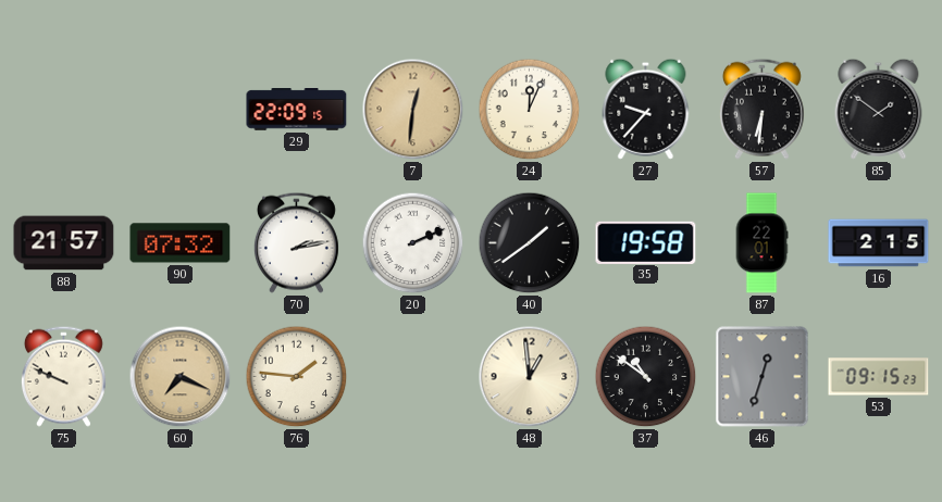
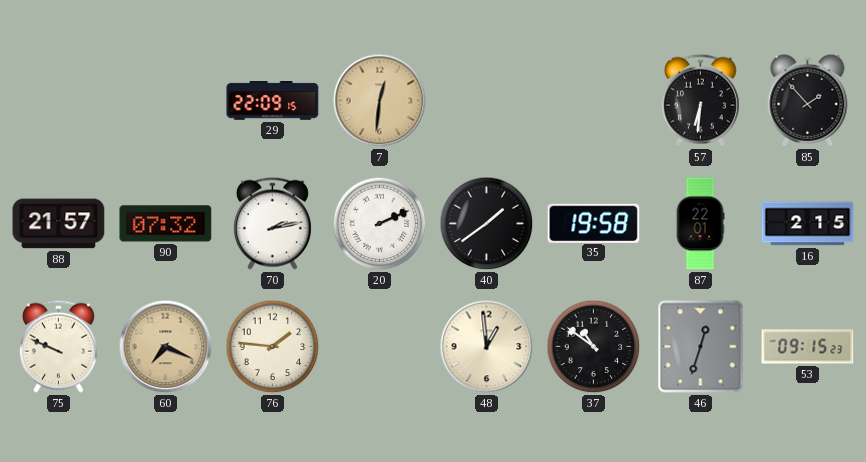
24: 12:04 -> none
27: 9:37 -> none
85: 1:51 -> 1:53
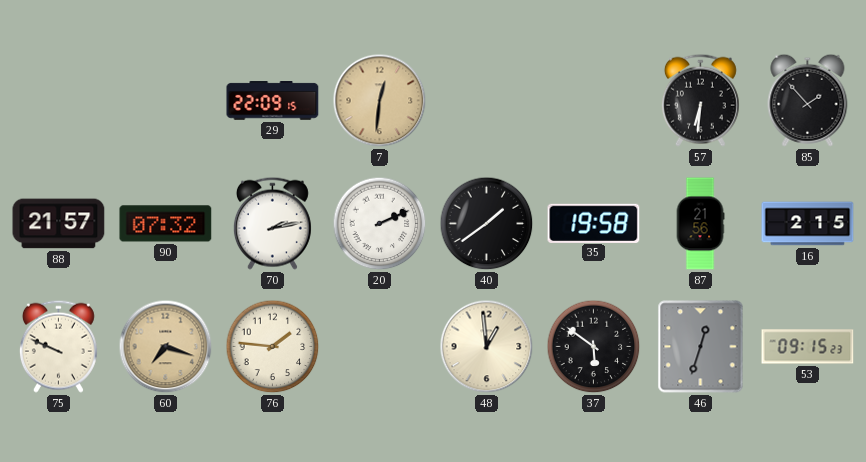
87: 22:01 -> 21:56
60: 7:19 -> 7:18
37: 10:51 -> 5:51
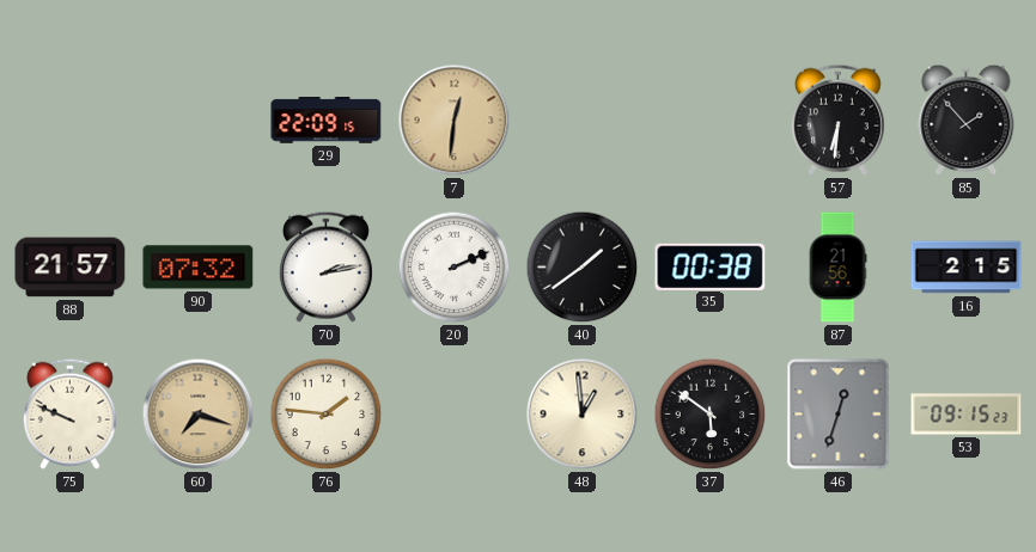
35: 19:58 -> 00:38
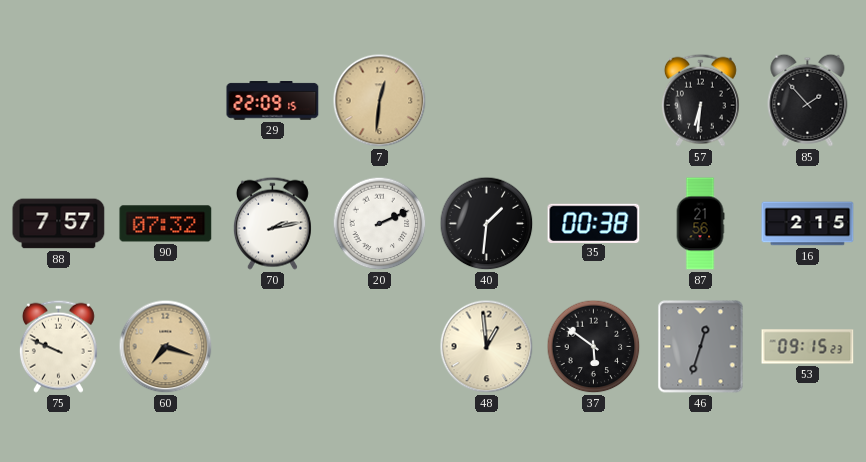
88: 21:57 -> 7:57
40: 1:39 -> 1:31
76: 1:46 -> none
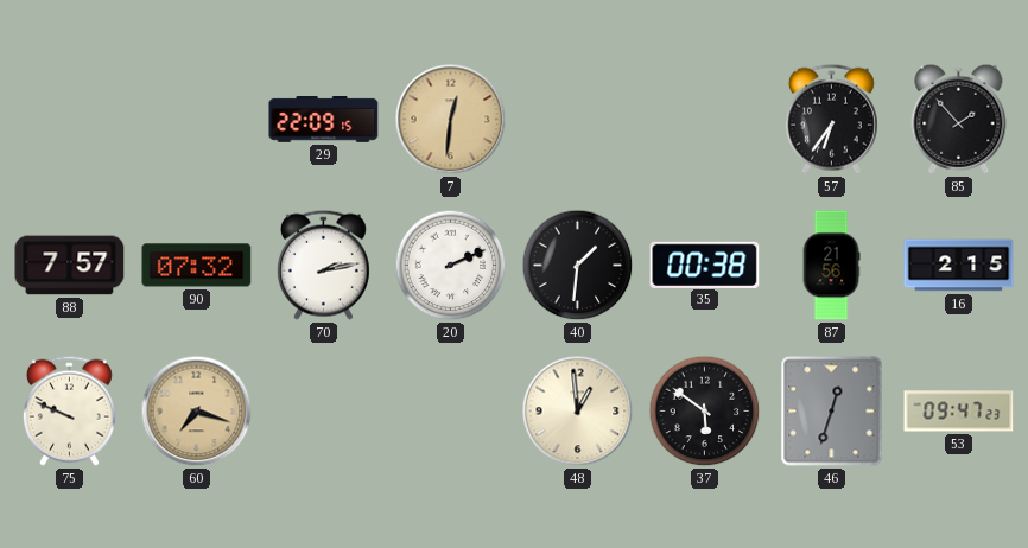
57: 6:31 -> 6:36
53: 09:15 -> 09:47
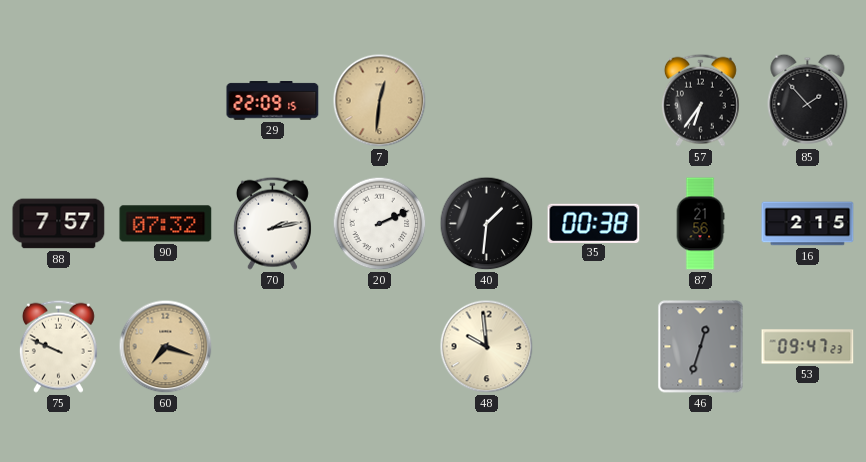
48: 12:59 -> 9:59
37: 5:51 -> none
